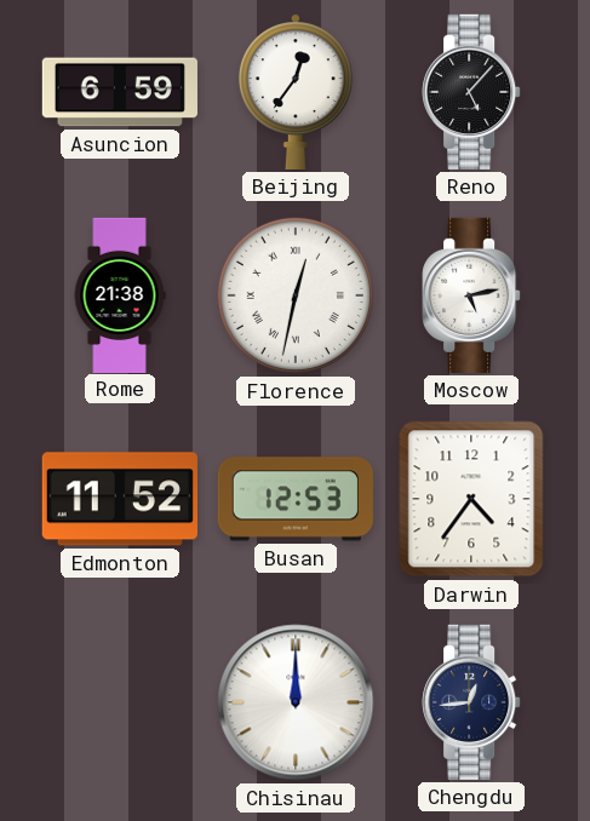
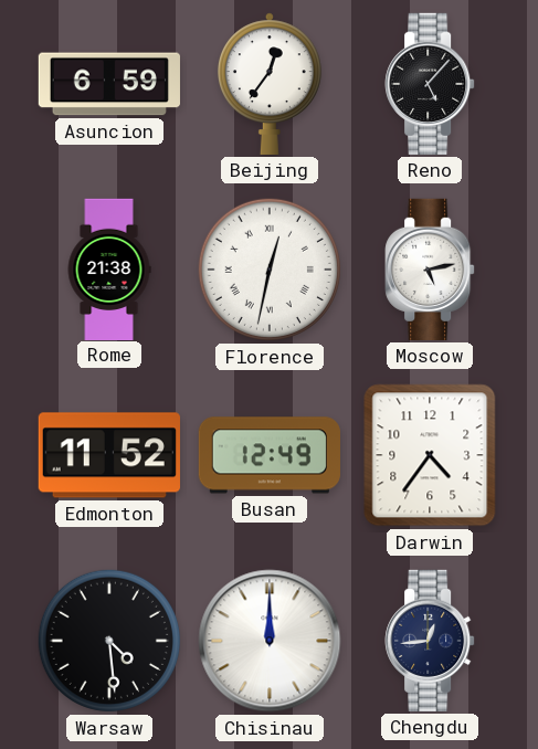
Busan: 12:53 -> 12:49
Warsaw: none -> 4:29
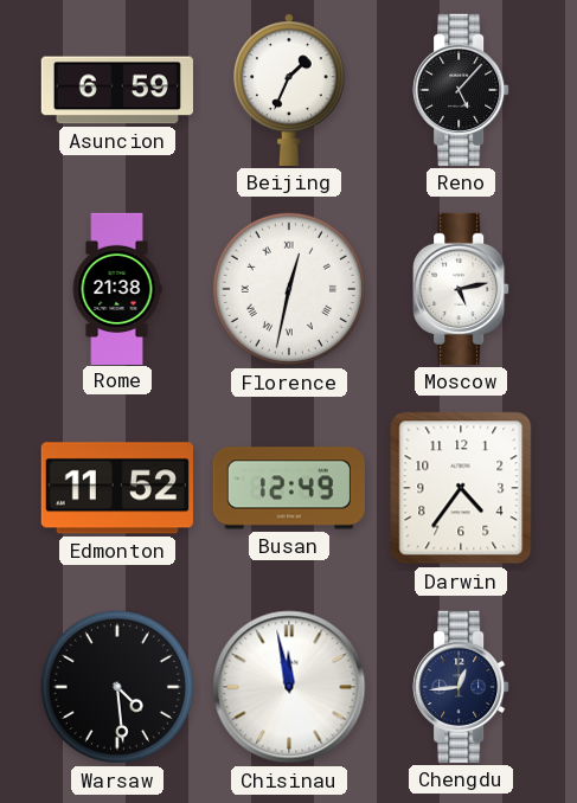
Beijing: 12:36 -> 1:34
Chisinau: 12:00 -> 11:58
